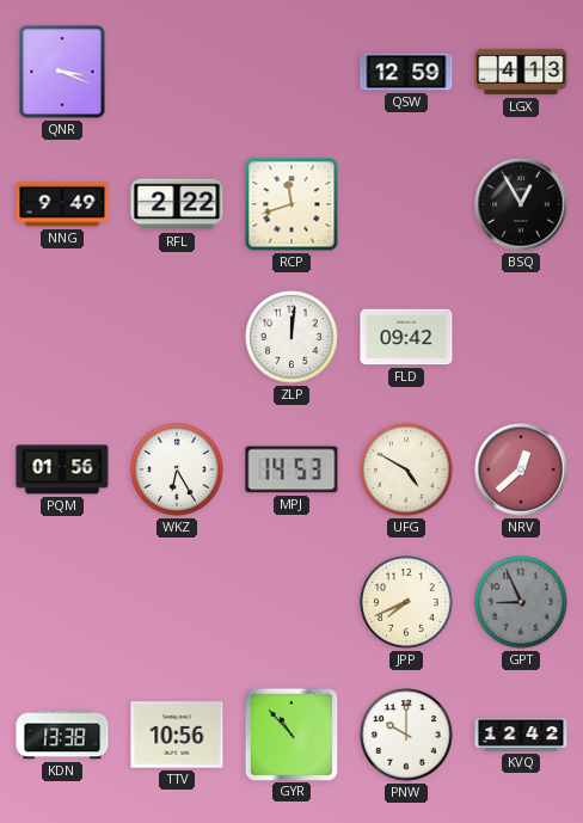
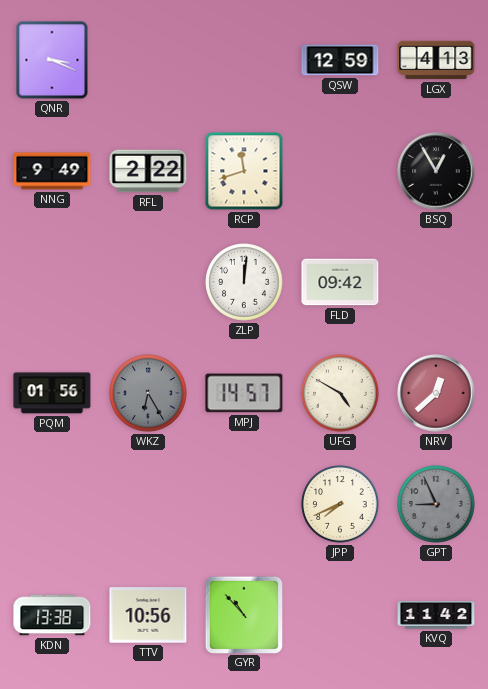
WKZ dial: white -> grey
MPJ: 14:53 -> 14:57
PNW: 10:00 -> none
KVQ: 12:42 -> 11:42
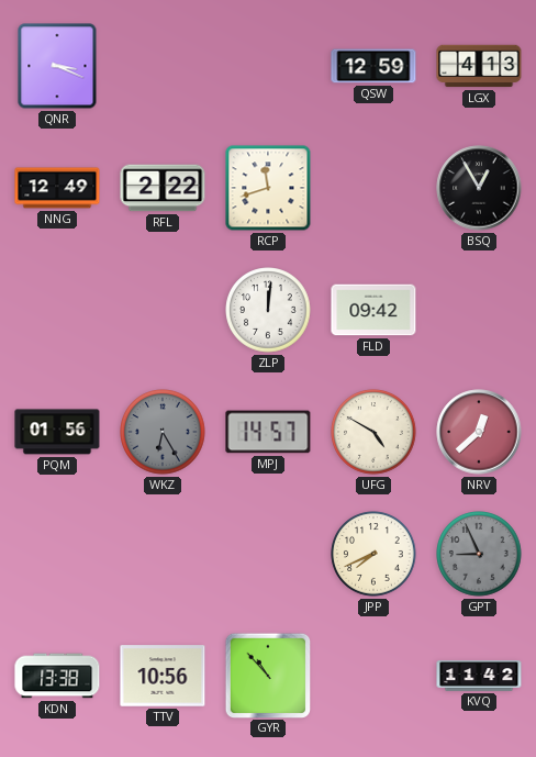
NNG: 9:49 -> 12:49
